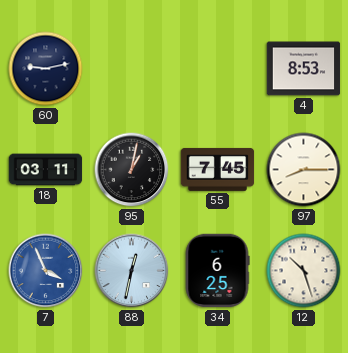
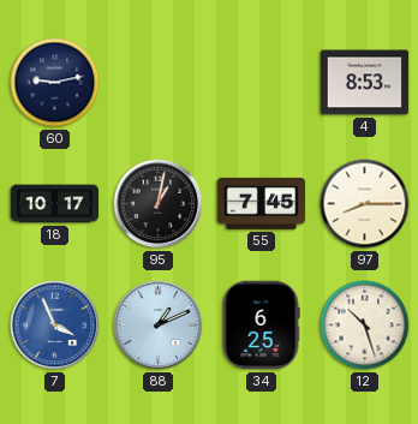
18: 03:11 -> 10:17
88: 12:32 -> 1:11
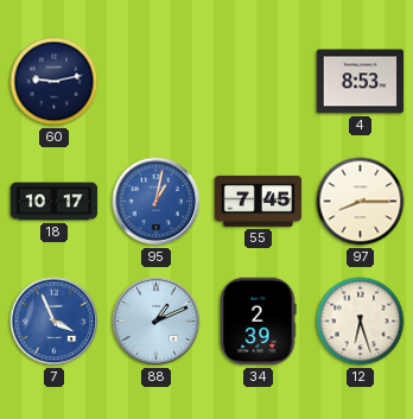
95 dial: black -> blue
34: 6:25 -> 2:39
12: 10:27 -> 6:27
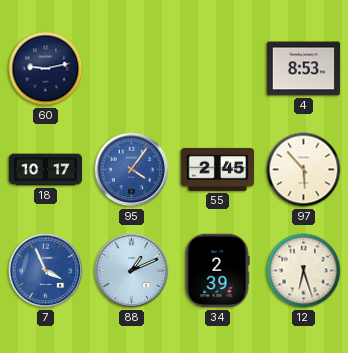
95: 1:02 -> 4:06
55: 7:45 -> 2:45
97: 8:15 -> 5:53
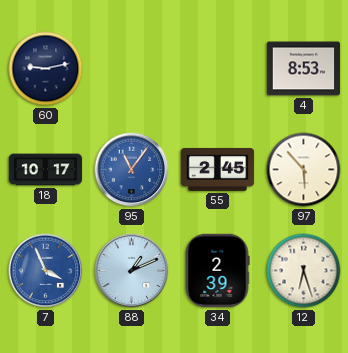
95: 4:06 -> 11:06
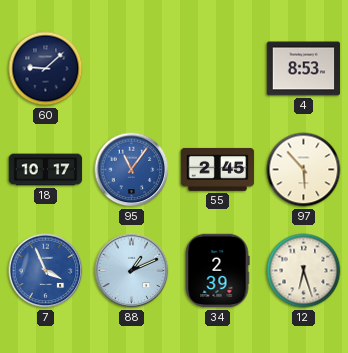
60: 9:13 -> 9:08
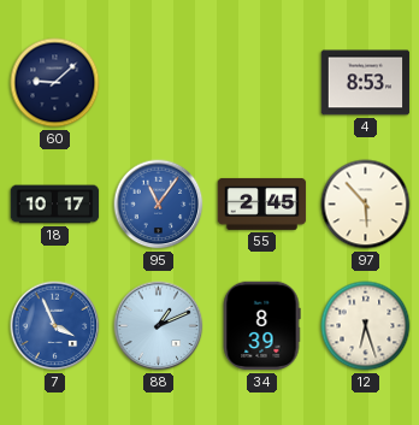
34: 2:39 -> 8:39
